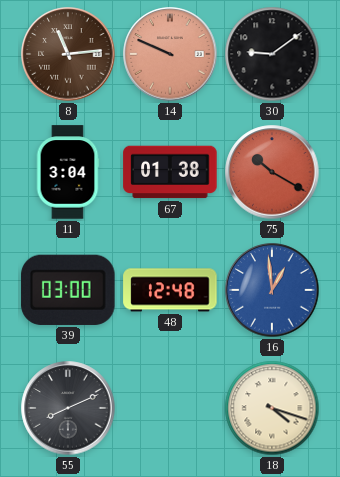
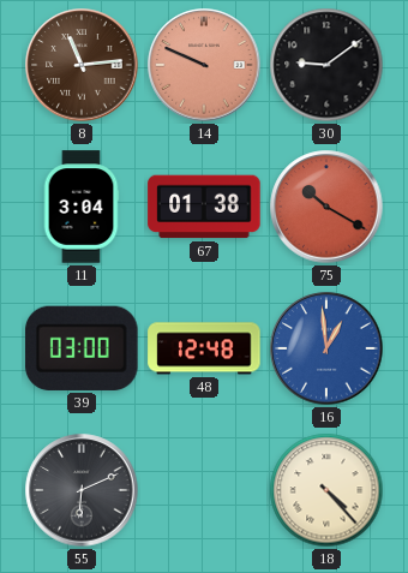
55: 8:11 -> 6:11
18: 4:18 -> 4:23
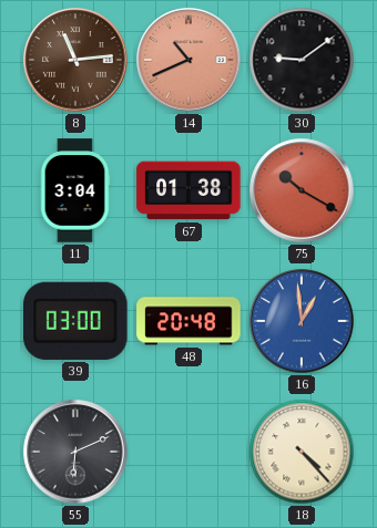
14: 9:49 -> 10:41
48: 12:48 -> 20:48
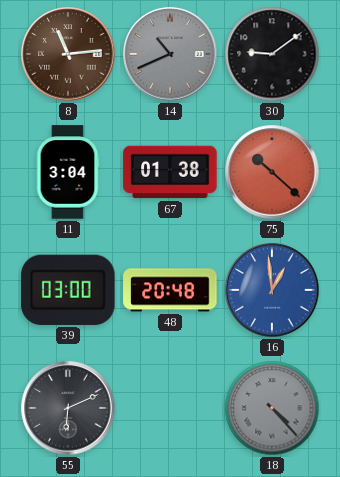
14 dial: salmon -> grey
75: 10:20 -> 10:22
18 dial: cream -> grey
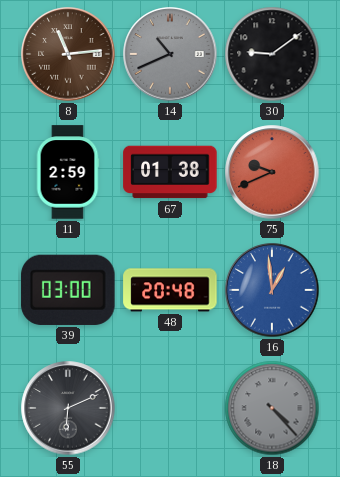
11: 3:04 -> 2:59
75: 10:22 -> 9:41
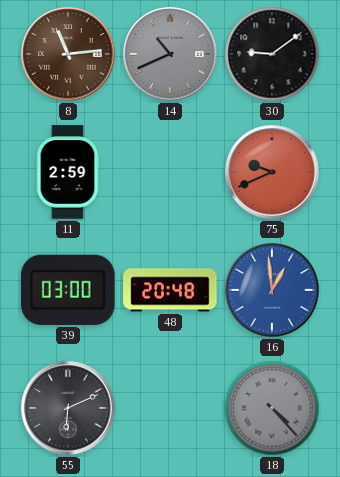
67: 01:38 -> none
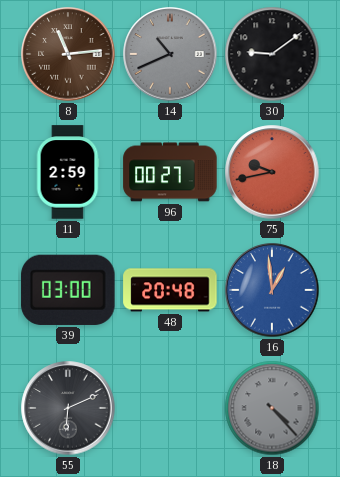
96: none -> 00:27
75: 9:41 -> 9:43
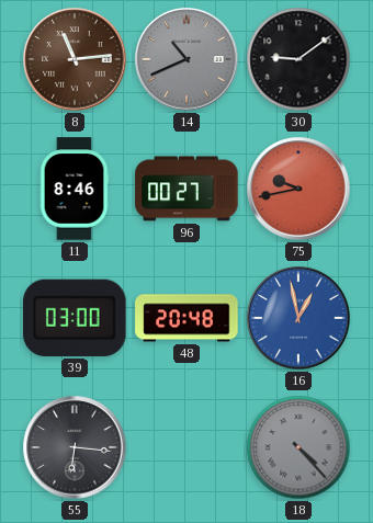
11: 2:59 -> 8:46
16: 12:59 -> 12:58
55: 6:11 -> 6:16
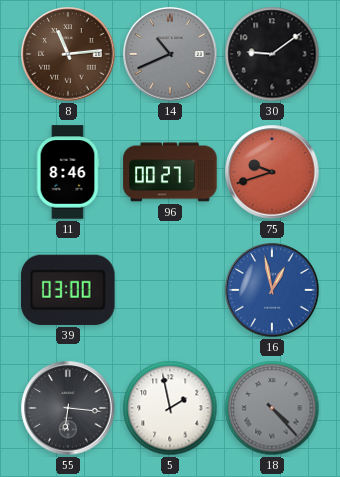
75: 9:43 -> 9:42
48: 20:48 -> none
5: none -> 1:58
